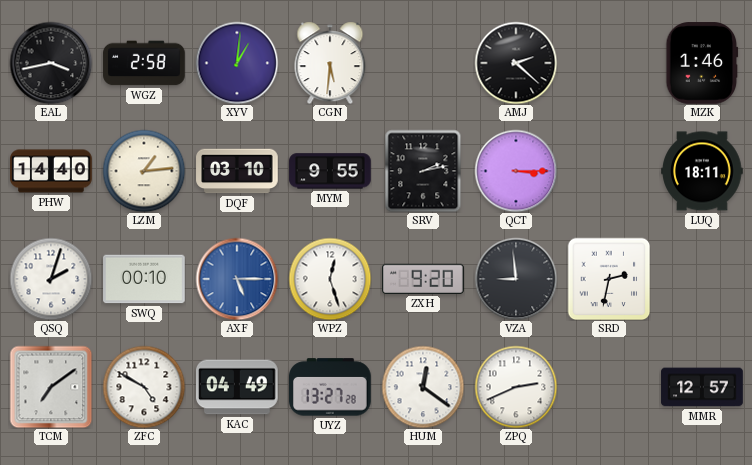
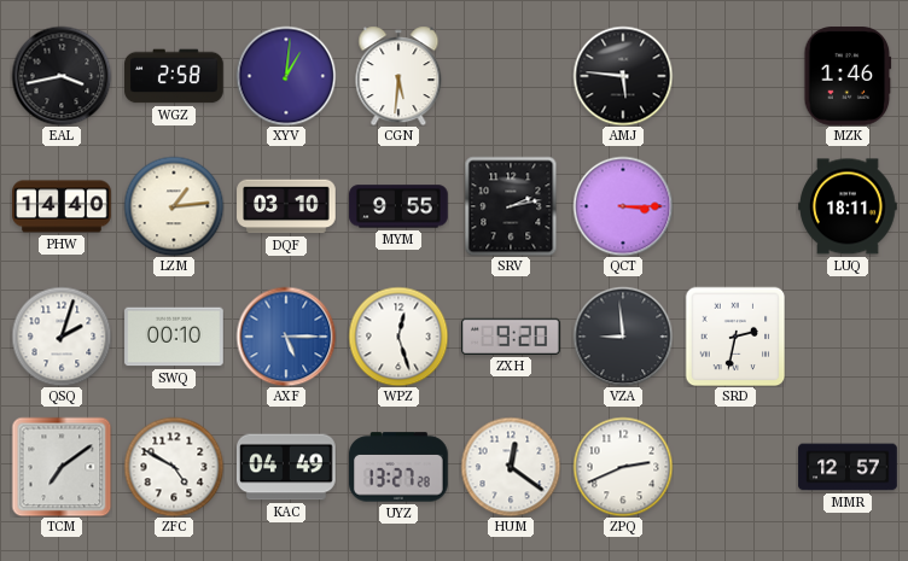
AMJ: 2:22 -> 5:46
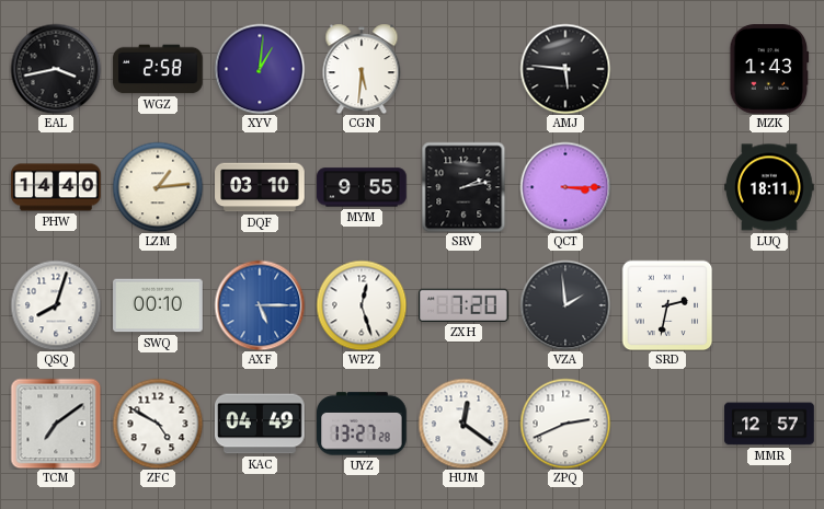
MZK: 1:46 -> 1:43
QSQ: 2:03 -> 8:03
ZXH: 9:20 -> 7:20
VZA: 8:59 -> 1:59
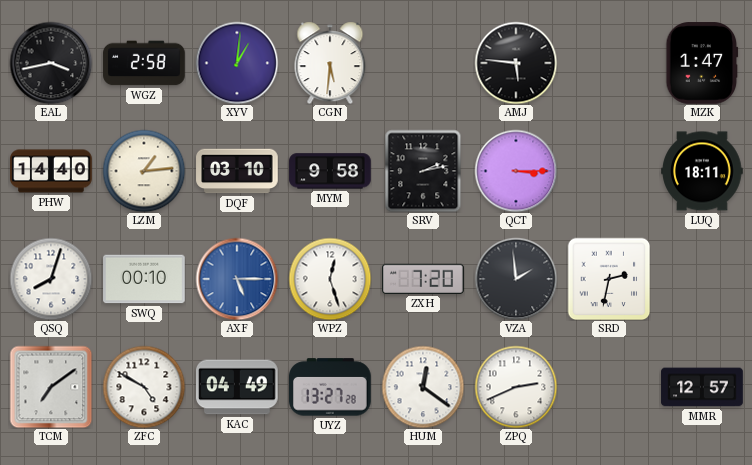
MZK: 1:43 -> 1:47
MYM: 9:55 -> 9:58
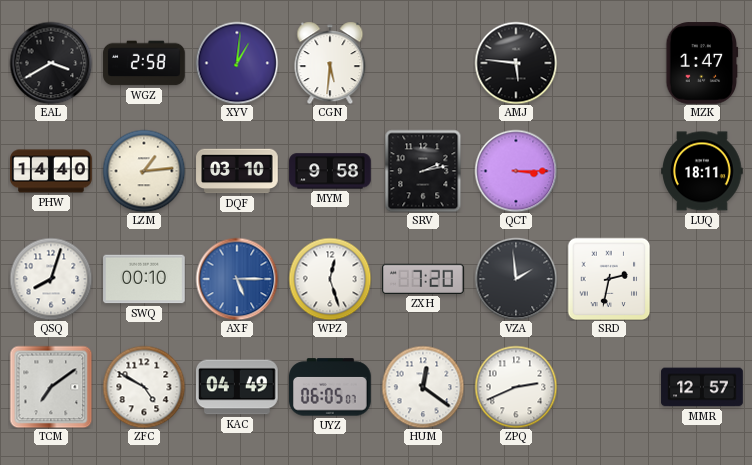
EAL: 3:43 -> 3:40
UYZ: 13:27 -> 06:05
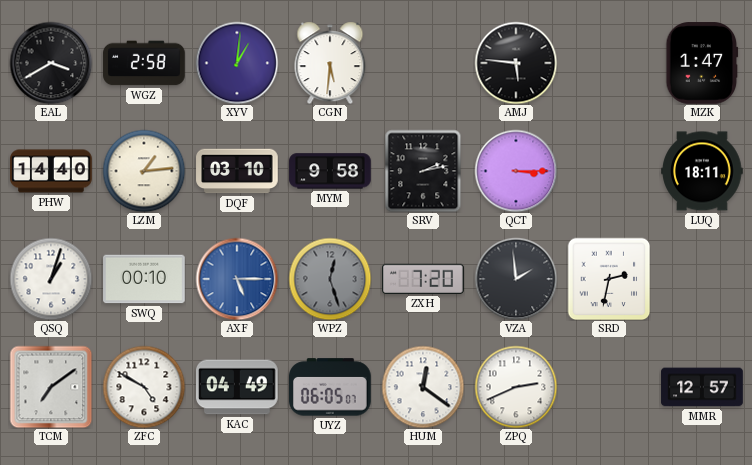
QSQ: 8:03 -> 1:03
WPZ dial: white -> grey
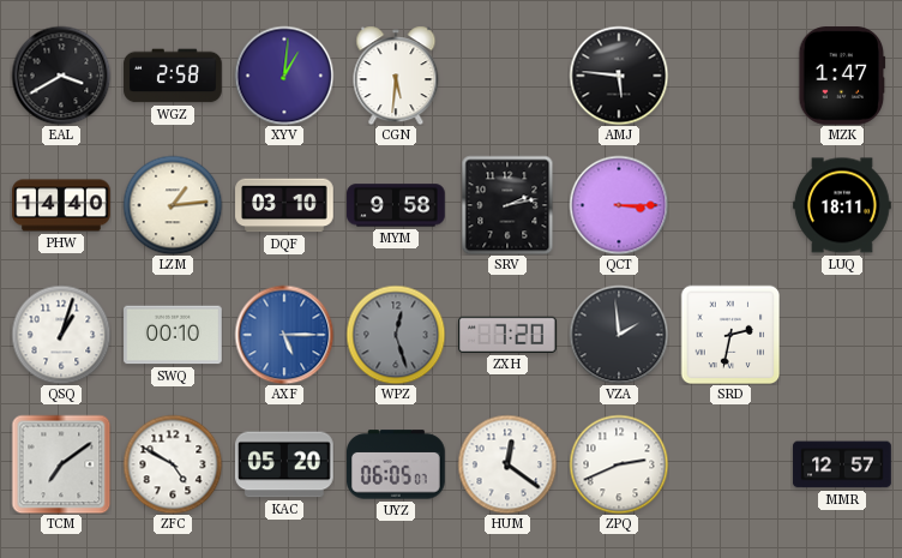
KAC: 04:49 -> 05:20
